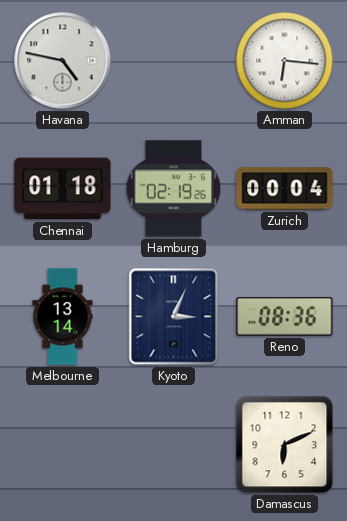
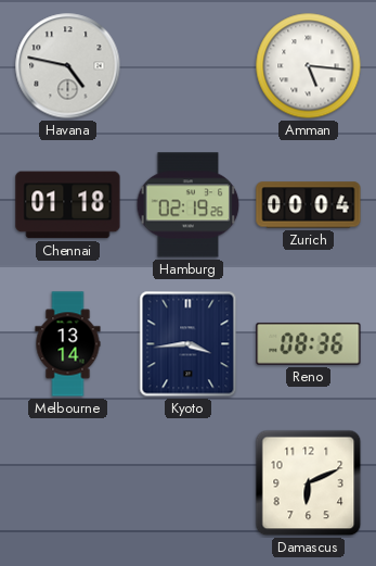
Amman: 6:16 -> 5:16
Kyoto: 3:04 -> 3:44
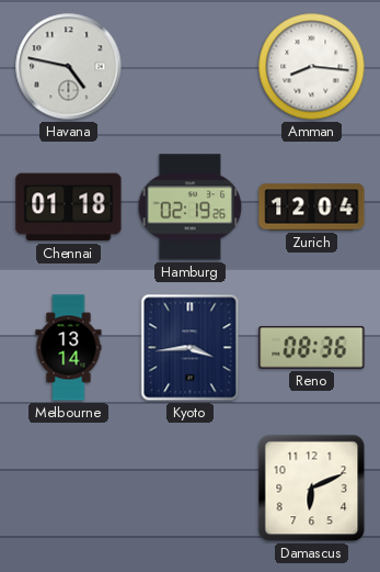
Amman: 5:16 -> 8:16
Zurich: 00:04 -> 12:04
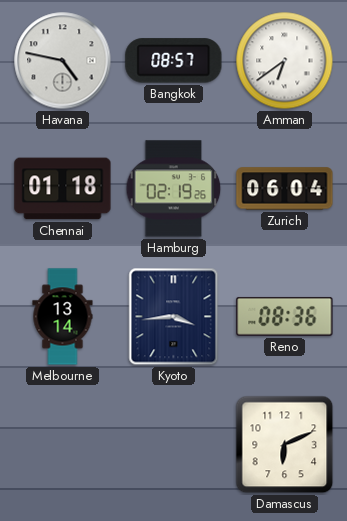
Bangkok: none -> 08:57
Amman: 8:16 -> 6:39
Zurich: 12:04 -> 06:04
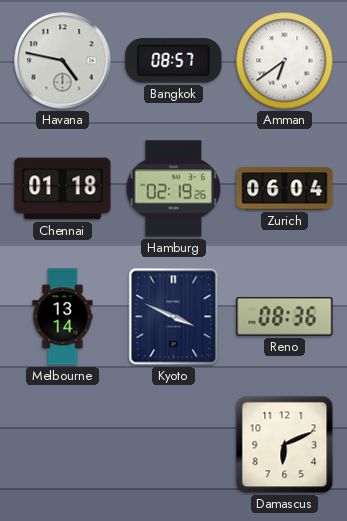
Kyoto: 3:44 -> 3:49
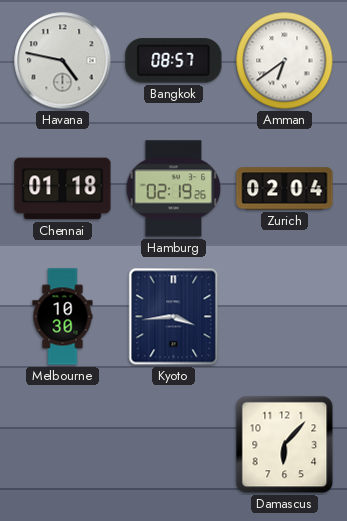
Zurich: 06:04 -> 02:04
Melbourne: 13:14 -> 10:30
Kyoto: 3:49 -> 3:44
Reno: 08:36 -> none
Damascus: 6:11 -> 6:07
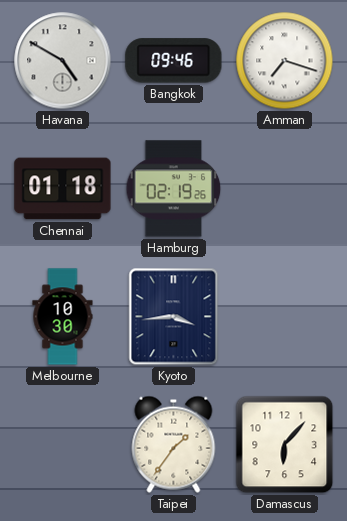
Havana: 4:47 -> 4:50
Bangkok: 08:57 -> 09:46
Amman: 6:39 -> 7:18
Zurich: 02:04 -> none
Taipei: none -> 1:36
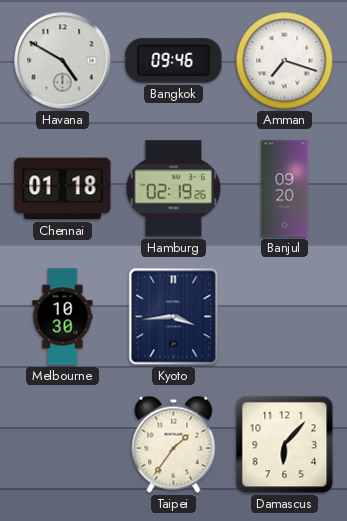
Banjul: none -> 09:20
